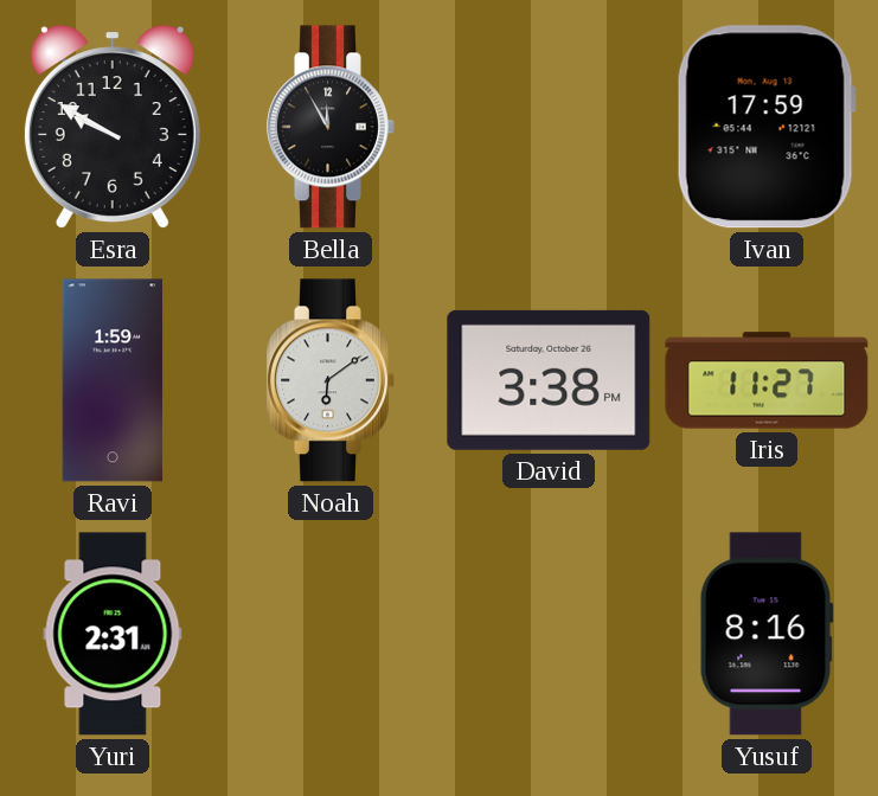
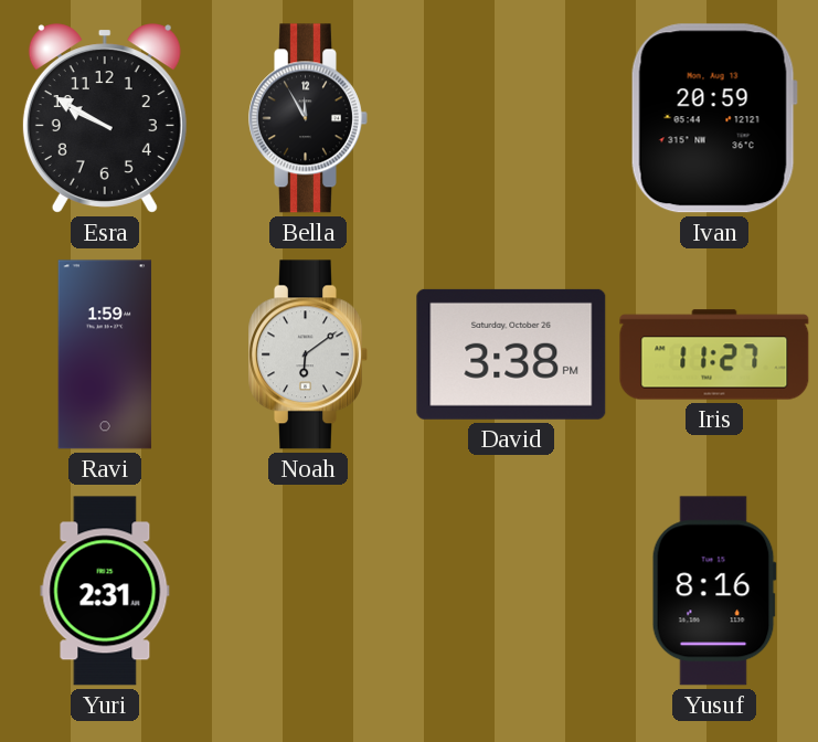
Ivan: 17:59 -> 20:59
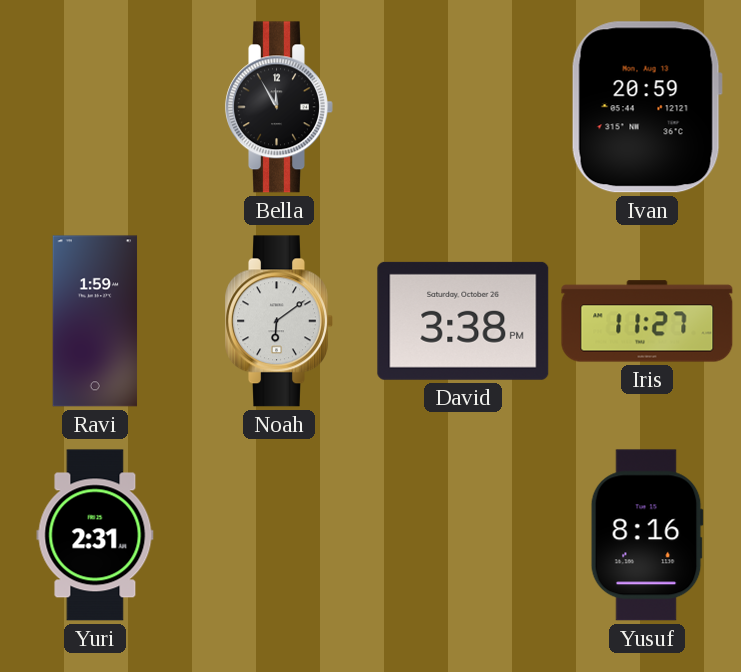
Esra: 9:50 -> none
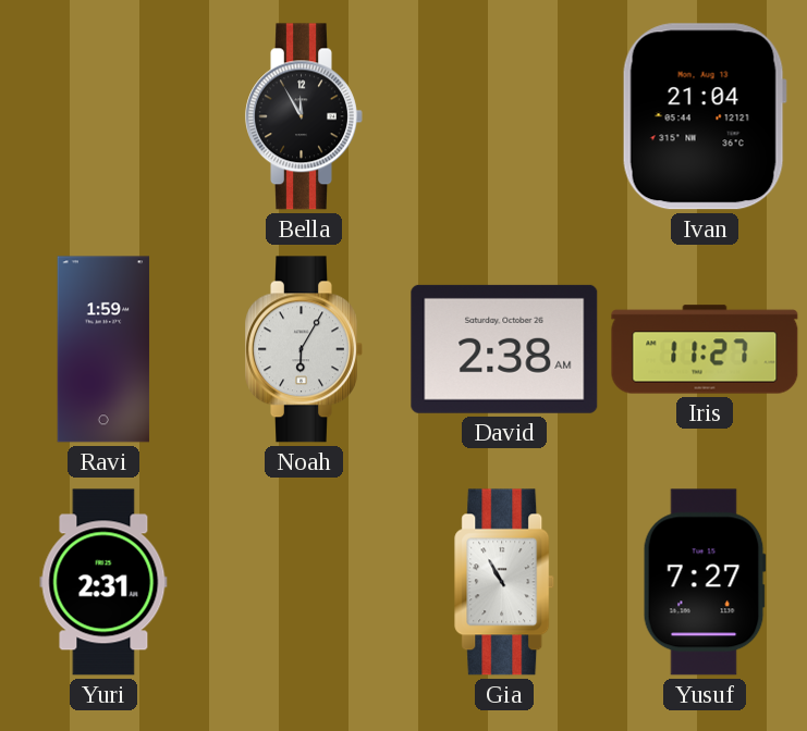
Ivan: 20:59 -> 21:04
Noah: 6:09 -> 6:05
David: 3:38 -> 2:38
Gia: none -> 10:55
Yusuf: 8:16 -> 7:27
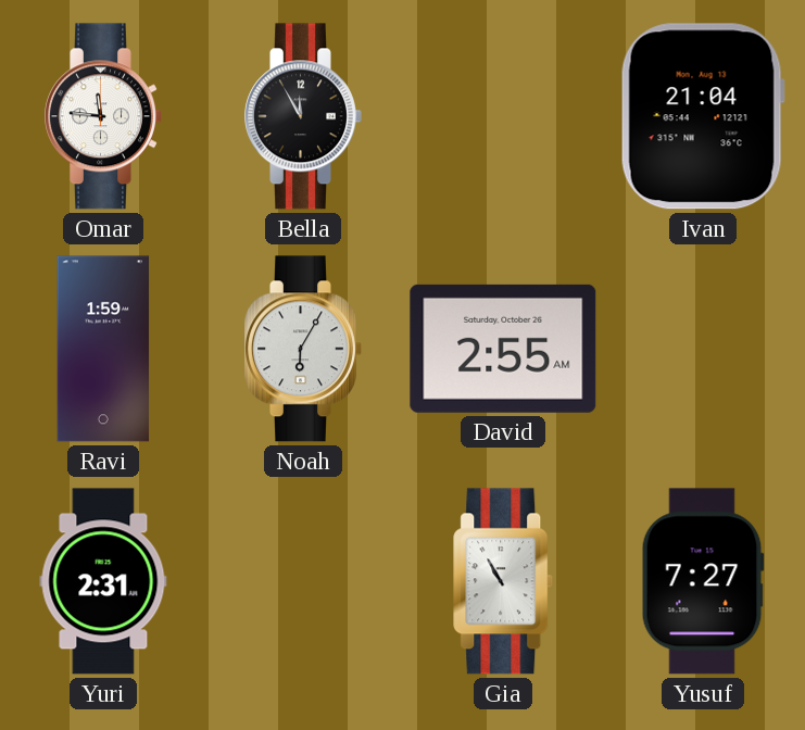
Omar: none -> 11:46
David: 2:38 -> 2:55
Iris: 11:27 -> none
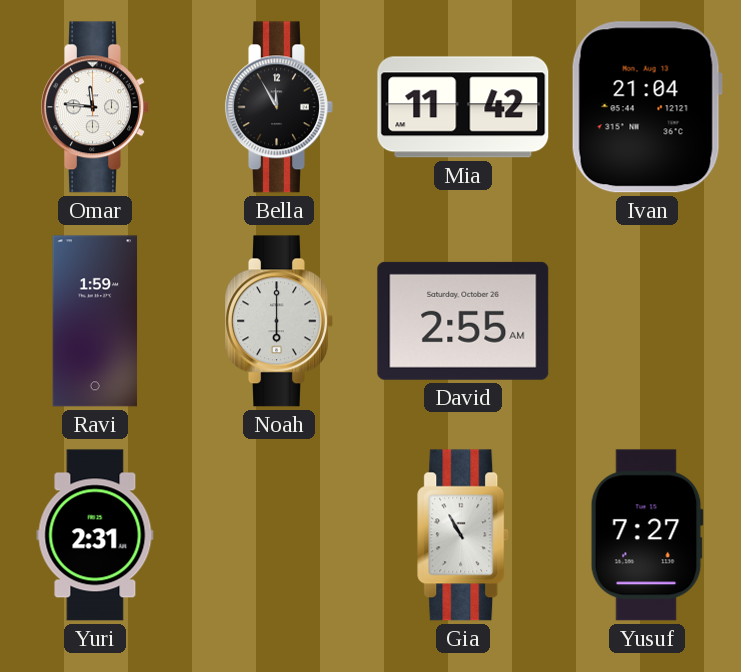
Mia: none -> 11:42
Noah: 6:05 -> 6:00
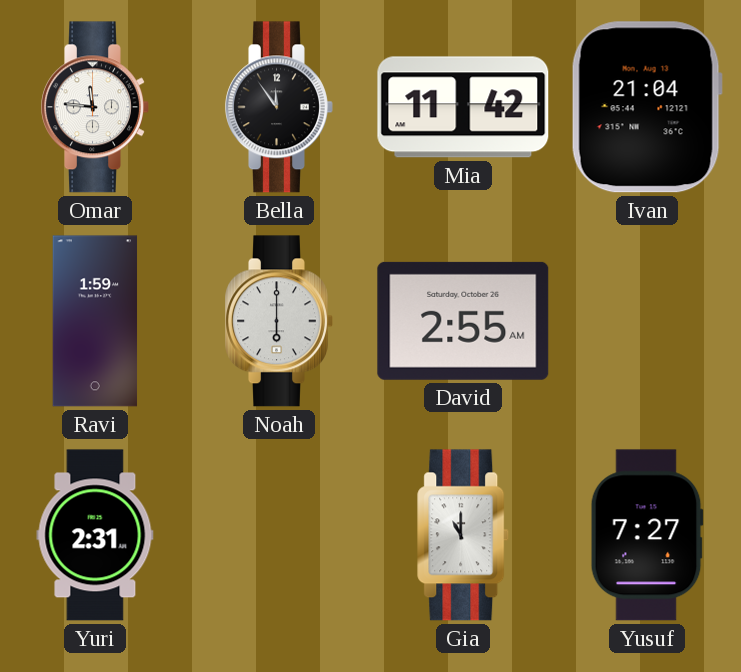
Bella: 11:55 -> 11:54
Gia: 10:55 -> 11:00
